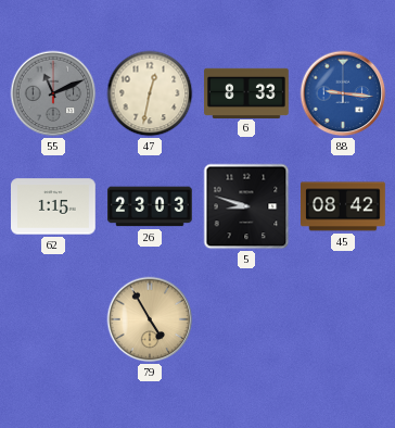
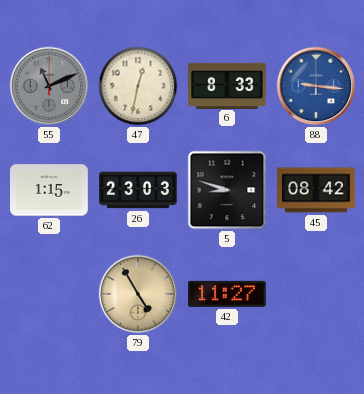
42: none -> 11:27
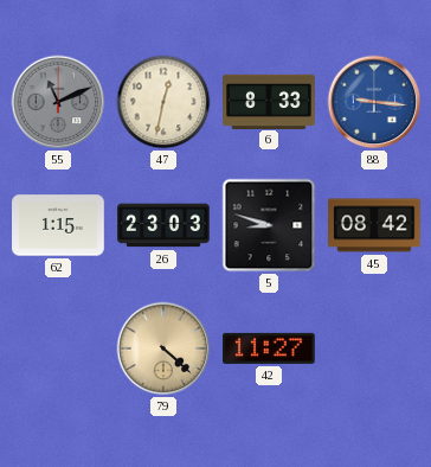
79: 4:55 -> 4:22
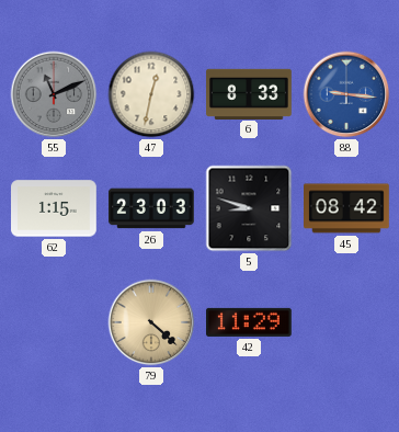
42: 11:27 -> 11:29
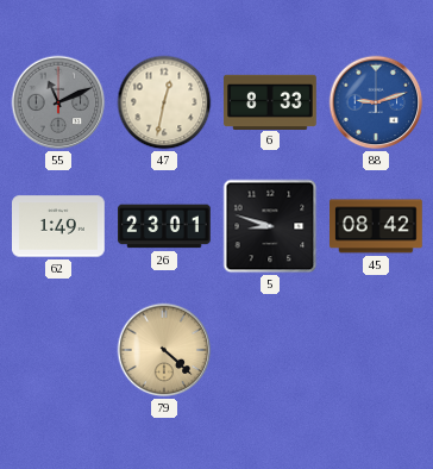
88: 9:16 -> 9:12
62: 1:15 -> 1:49
26: 23:03 -> 23:01
42: 11:29 -> none
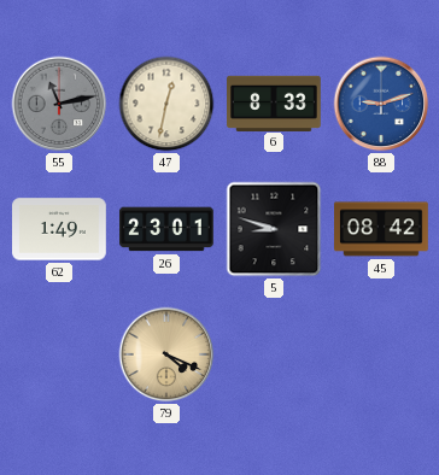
55: 11:11 -> 11:13
79: 4:22 -> 4:19
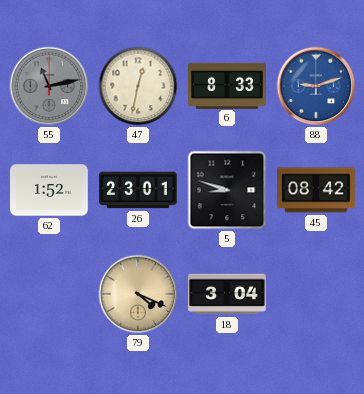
62: 1:49 -> 1:52
18: none -> 3:04
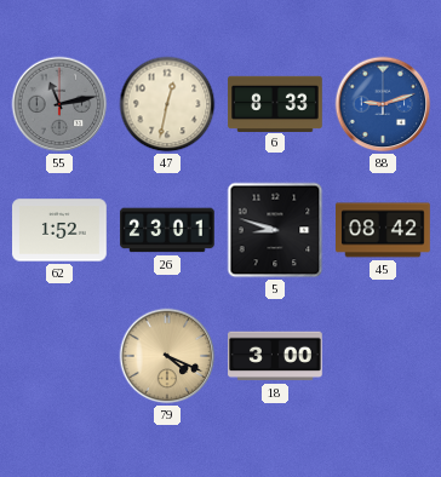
18: 3:04 -> 3:00
